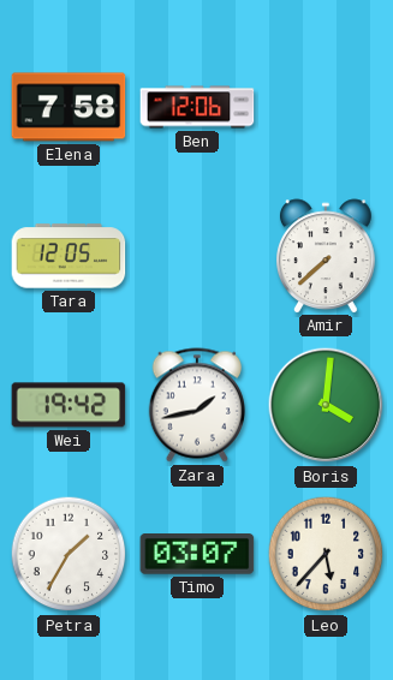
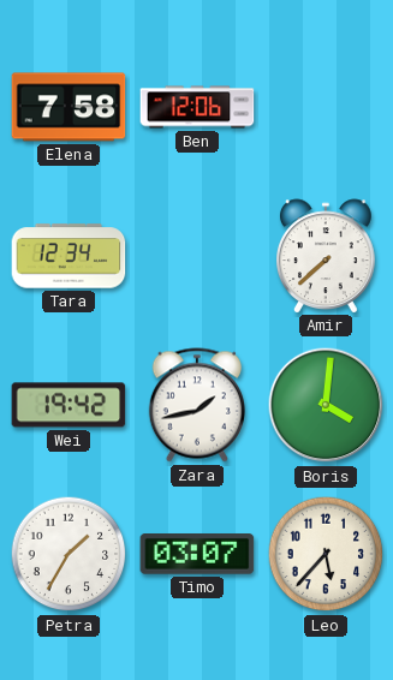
Tara: 12:05 -> 12:34
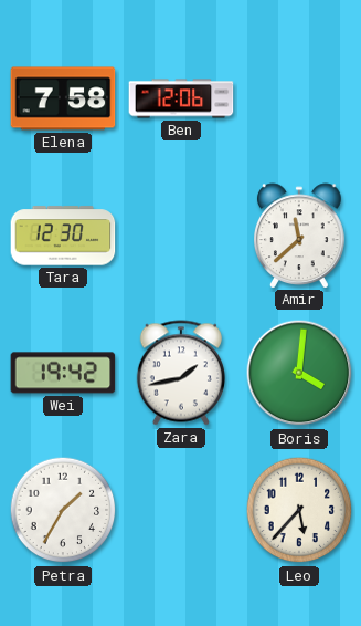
Tara: 12:34 -> 12:30
Amir: 7:38 -> 11:38
Timo: 03:07 -> none
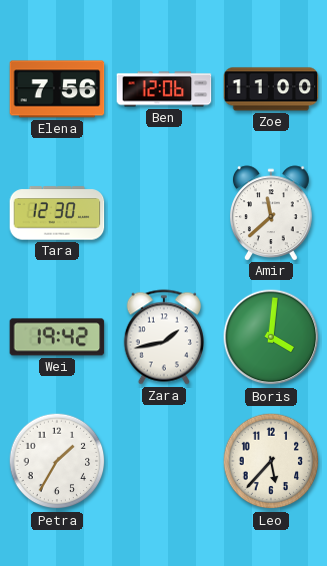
Elena: 7:58 -> 7:56
Zoe: none -> 11:00
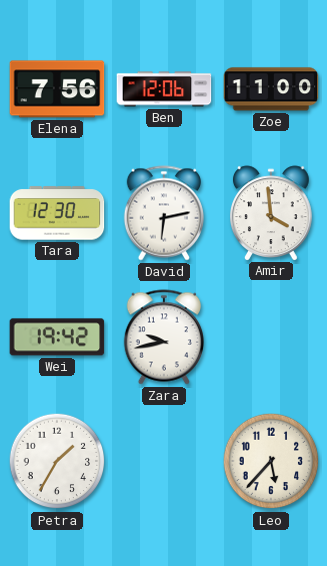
David: none -> 6:13
Amir: 11:38 -> 3:59
Zara: 1:43 -> 9:43
Boris: 4:01 -> none
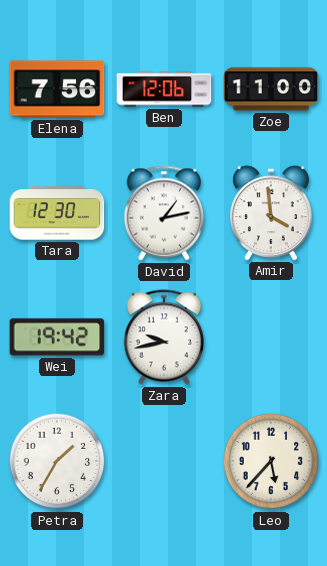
David: 6:13 -> 1:13
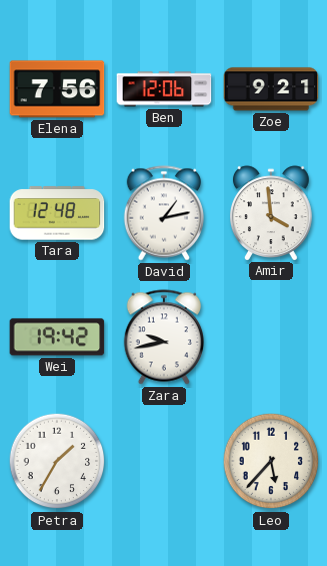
Zoe: 11:00 -> 9:21
Tara: 12:30 -> 12:48
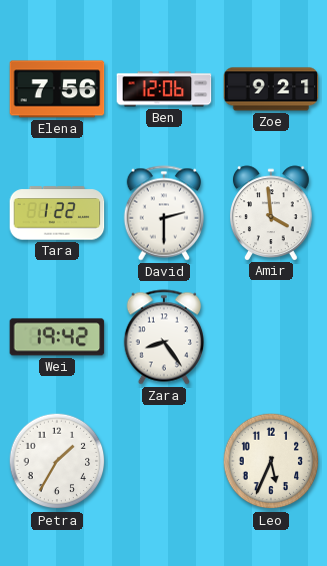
Tara: 12:48 -> 1:22
David: 1:13 -> 2:30
Zara: 9:43 -> 8:24
Leo: 5:37 -> 5:34
